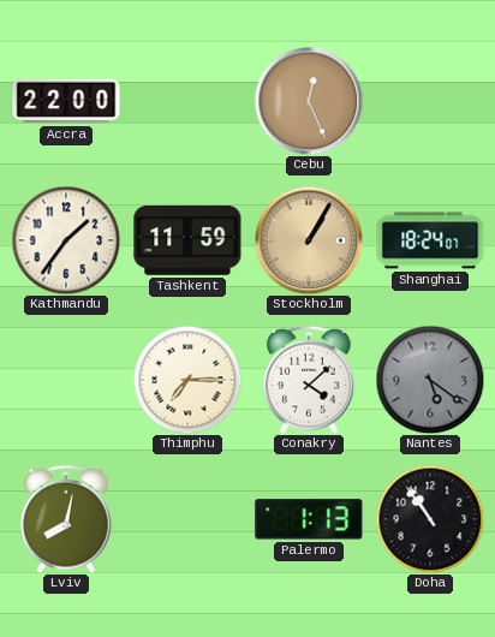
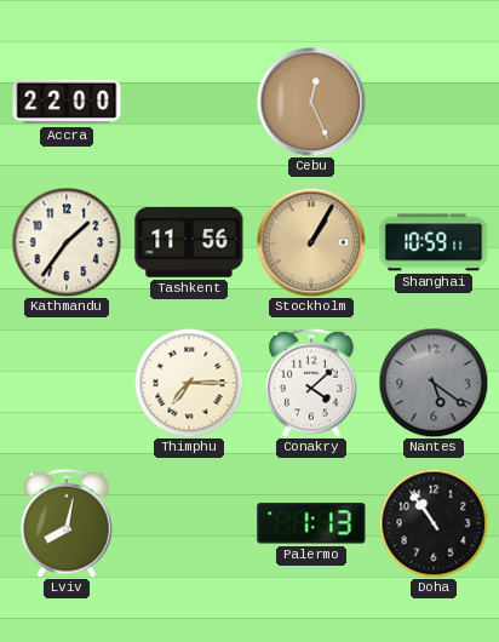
Tashkent: 11:59 -> 11:56
Shanghai: 18:24 -> 10:59
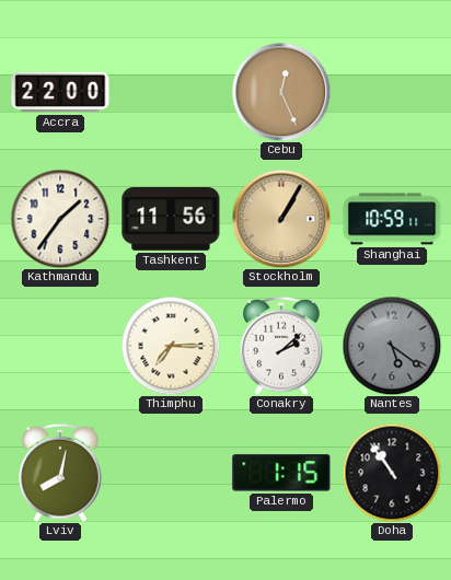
Conakry: 4:08 -> 2:08
Palermo: 1:13 -> 1:15
